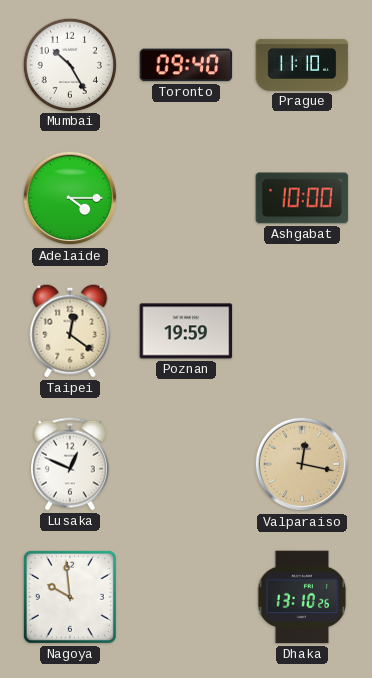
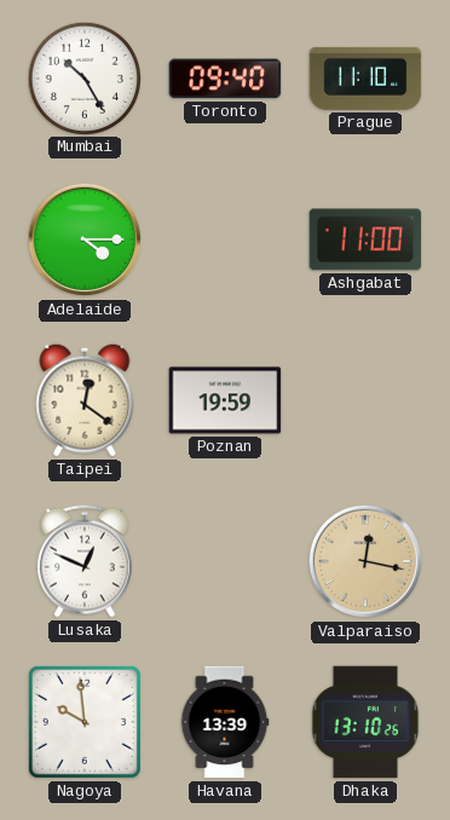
Ashgabat: 10:00 -> 11:00
Havana: none -> 13:39
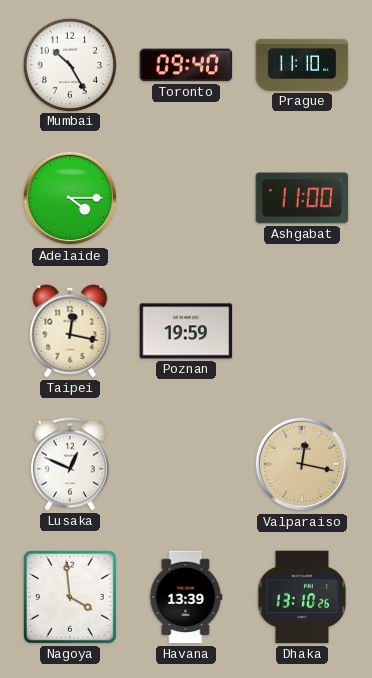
Taipei: 12:21 -> 12:17
Nagoya: 9:59 -> 3:59
